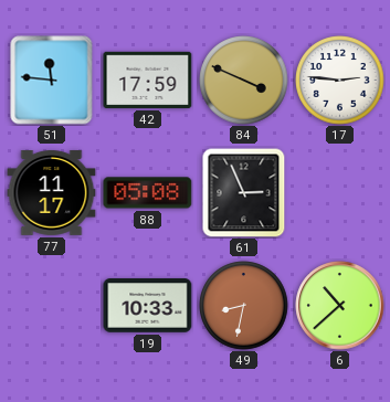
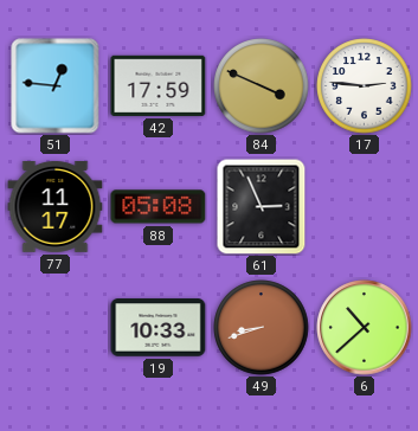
51: 11:46 -> 12:46
49: 8:32 -> 8:42
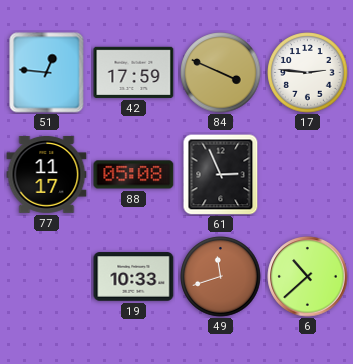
49: 8:42 -> 11:42
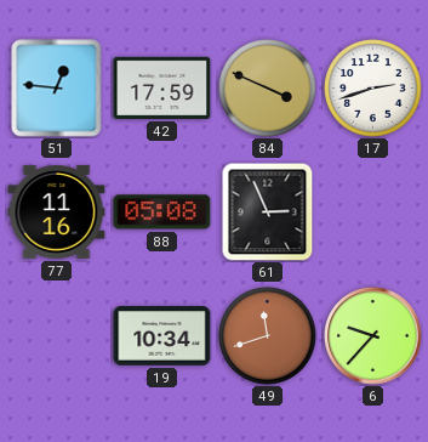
17: 2:46 -> 2:42
77: 11:17 -> 11:16
19: 10:33 -> 10:34
6: 10:38 -> 9:37
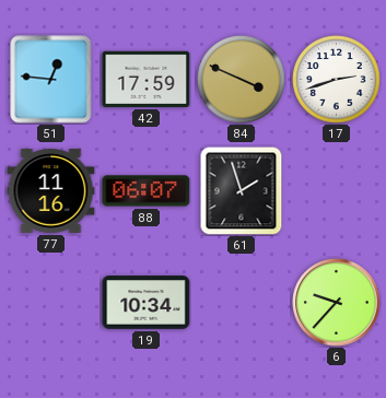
88: 05:08 -> 06:07
61: 2:56 -> 1:57
49: 11:42 -> none
